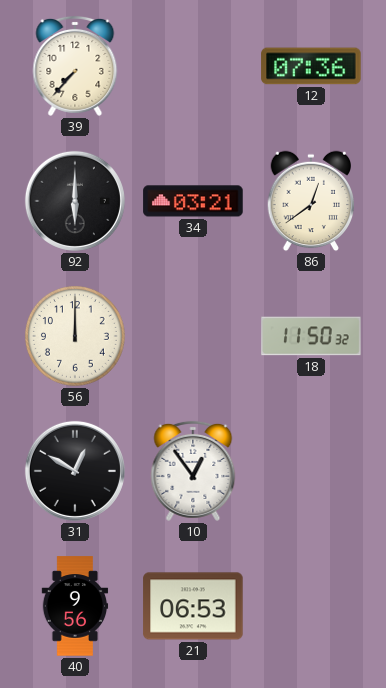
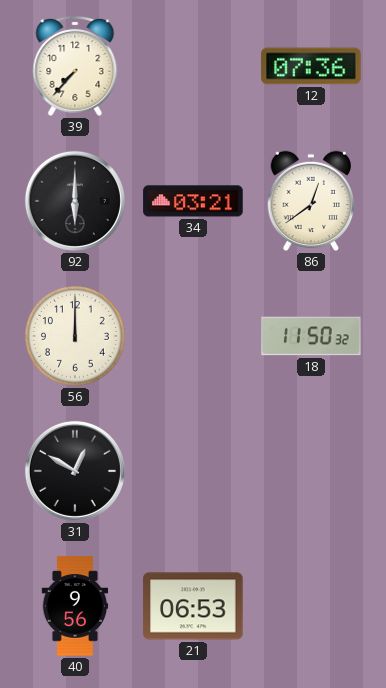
10: 12:54 -> none
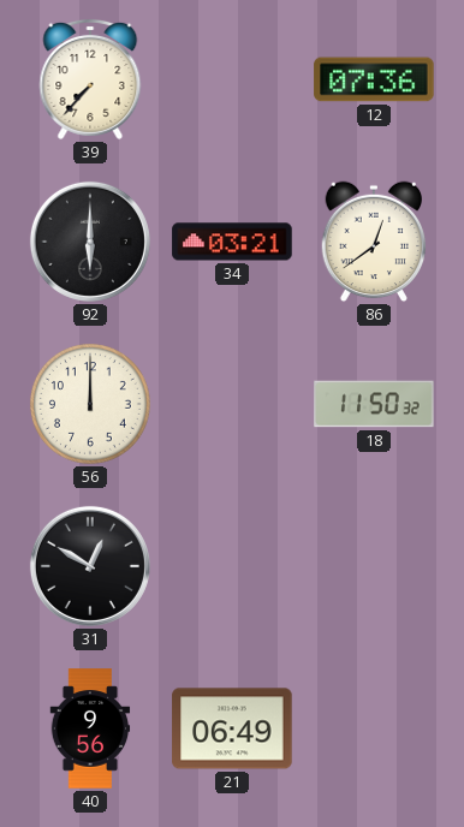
21: 06:53 -> 06:49
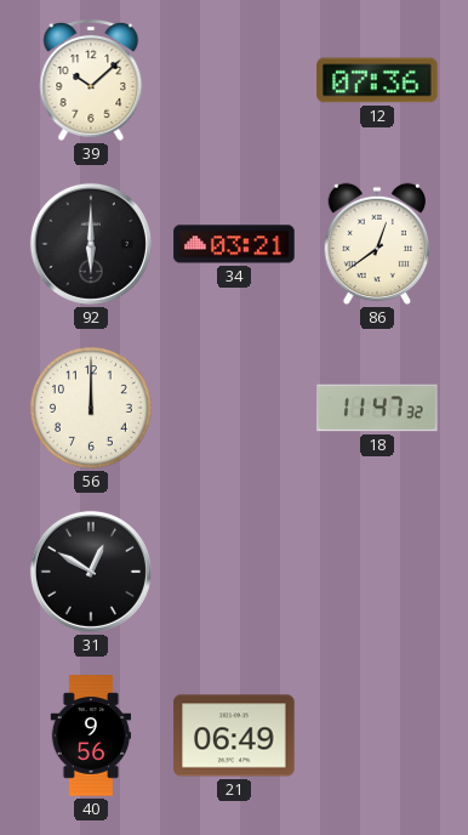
39: 7:37 -> 10:08
18: 11:50 -> 11:47
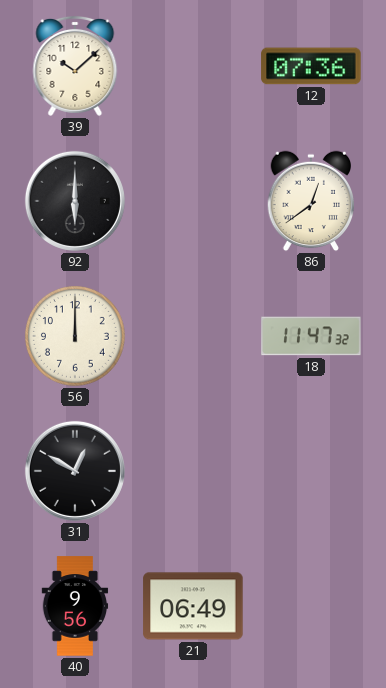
34: 03:21 -> none
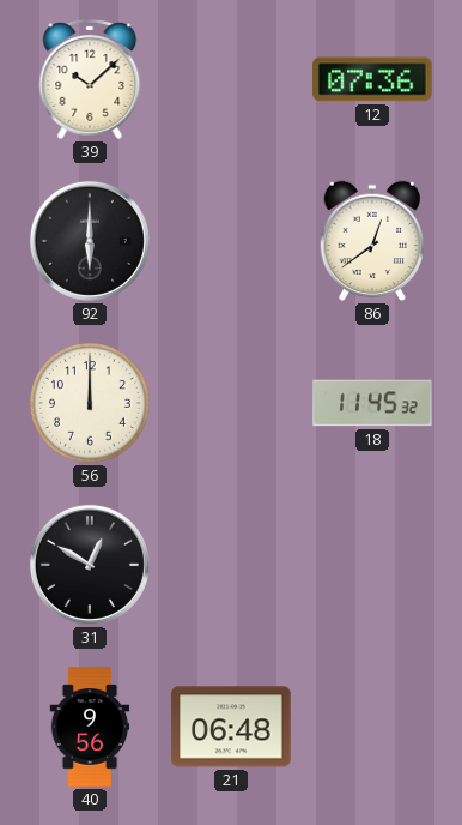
18: 11:47 -> 11:45
21: 06:49 -> 06:48
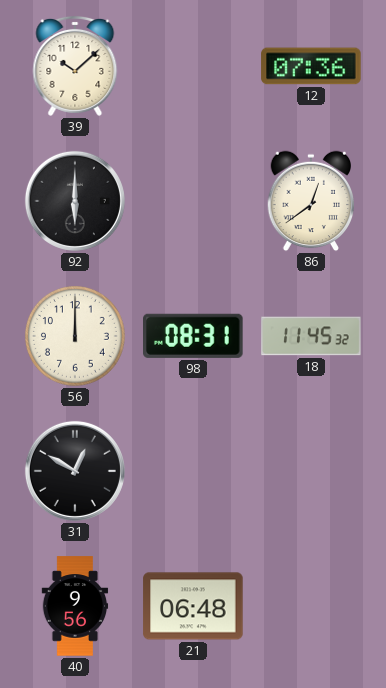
98: none -> 08:31
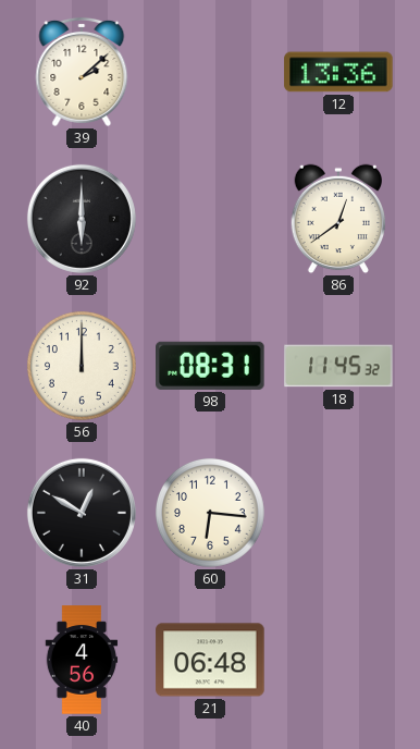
39: 10:08 -> 2:08
12: 07:36 -> 13:36
60: none -> 6:16
40: 9:56 -> 4:56
